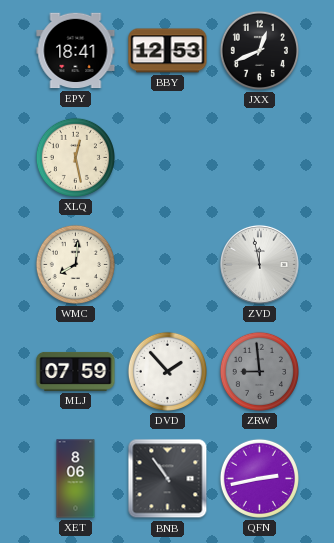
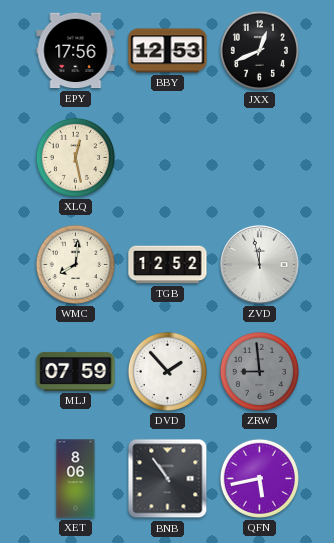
EPY: 18:41 -> 17:56
TGB: none -> 12:52
QFN: 2:43 -> 5:43
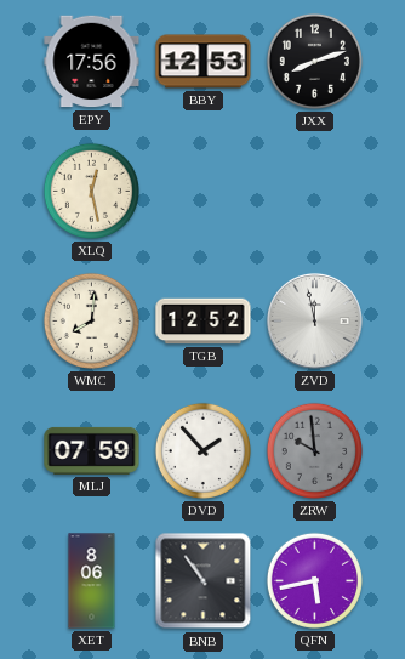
JXX: 12:41 -> 8:12
ZRW: 8:59 -> 9:59
